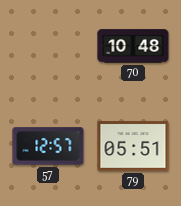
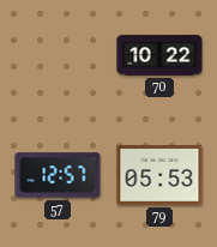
70: 10:48 -> 10:22
79: 05:51 -> 05:53
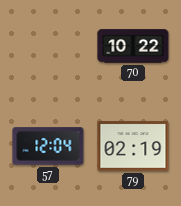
57: 12:57 -> 12:04
79: 05:53 -> 02:19
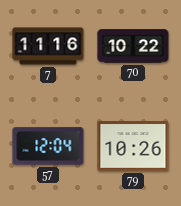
7: none -> 11:16
79: 02:19 -> 10:26
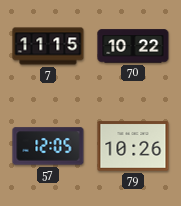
7: 11:16 -> 11:15
57: 12:04 -> 12:05
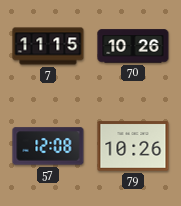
70: 10:22 -> 10:26
57: 12:05 -> 12:08
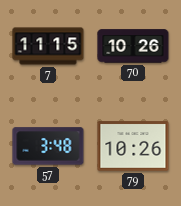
57: 12:08 -> 3:48
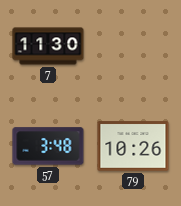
7: 11:15 -> 11:30
70: 10:26 -> none
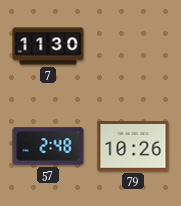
57: 3:48 -> 2:48
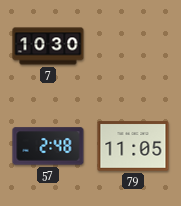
7: 11:30 -> 10:30
79: 10:26 -> 11:05
